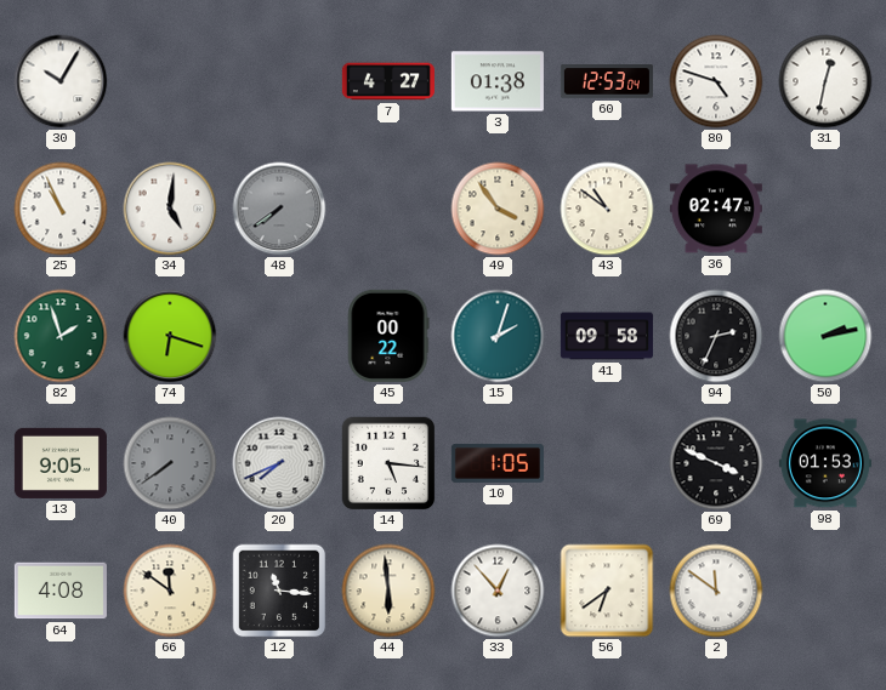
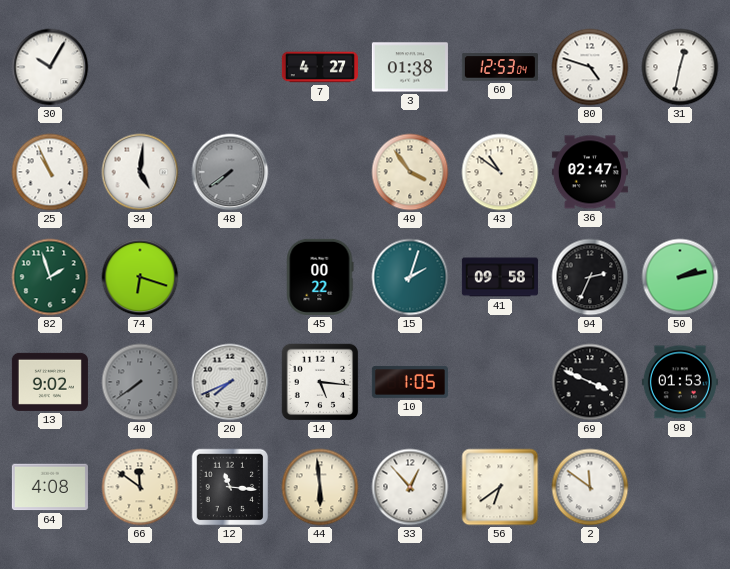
13: 9:05 -> 9:02
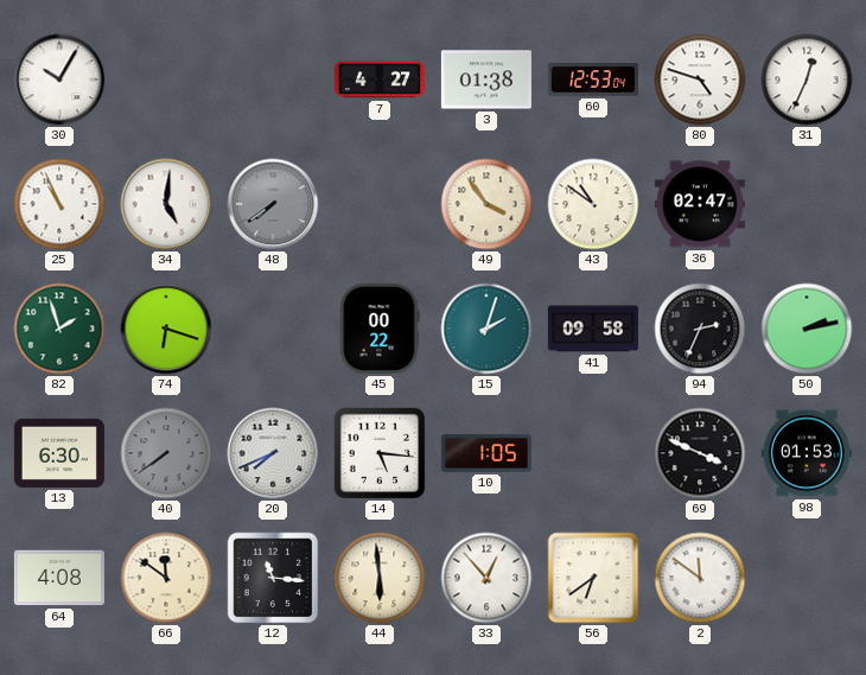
31: 12:32 -> 12:34
13: 9:02 -> 6:30
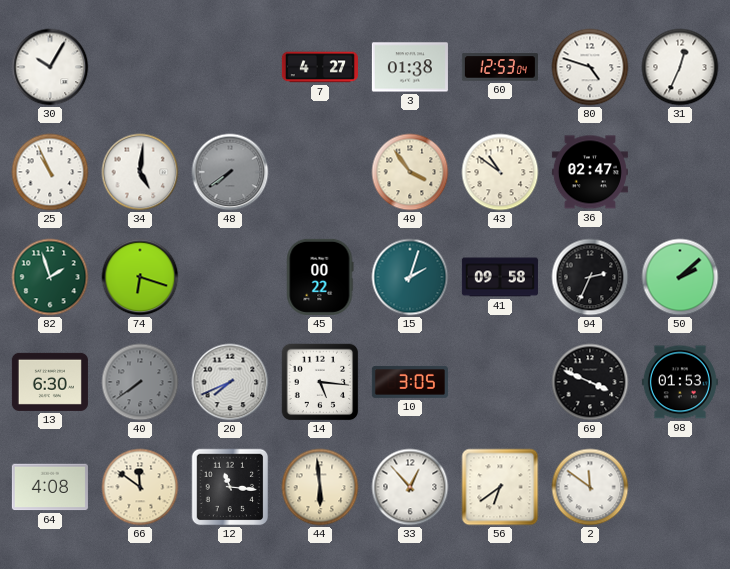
50: 2:13 -> 2:08
10: 1:05 -> 3:05
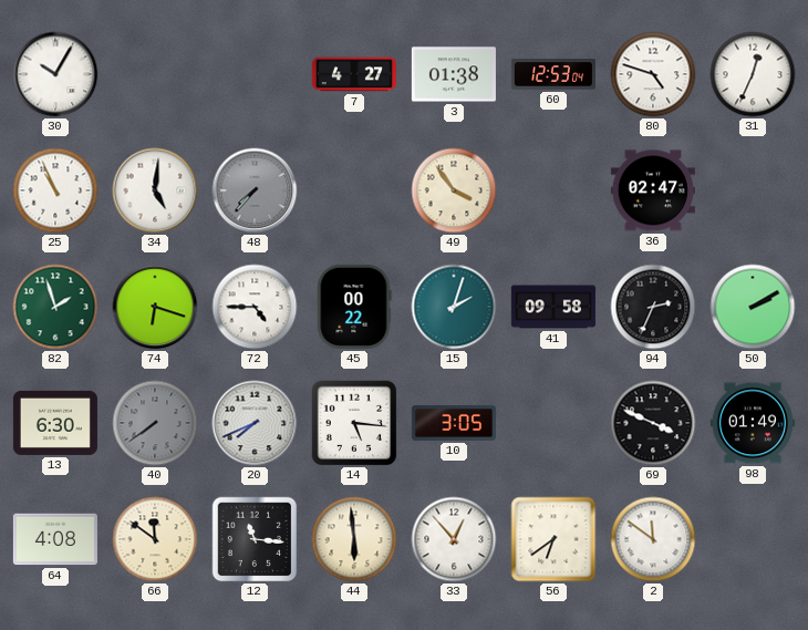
48: 7:39 -> 7:37
43: 10:51 -> none
72: none -> 4:45
50: 2:08 -> 2:10
98: 01:53 -> 01:49
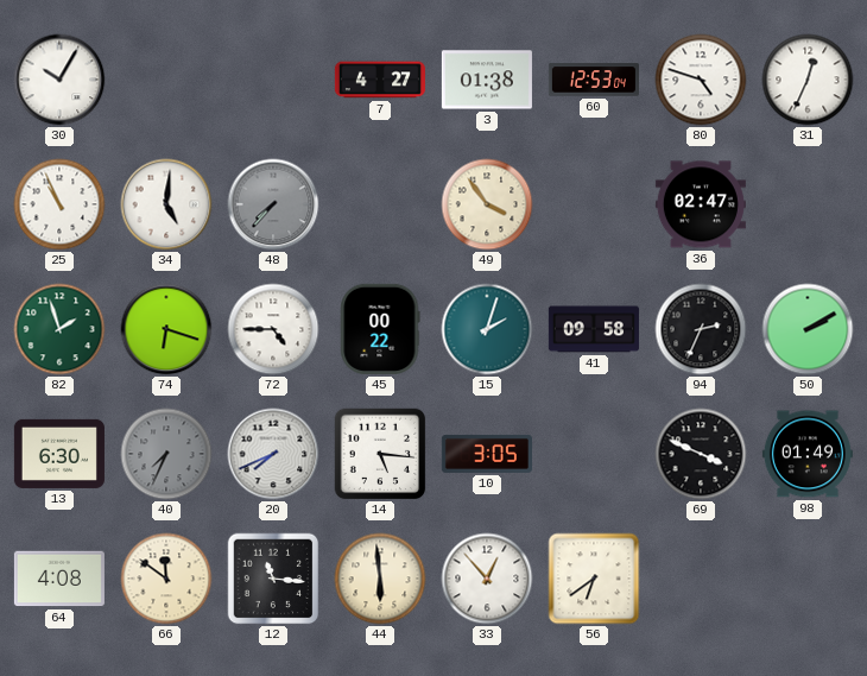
40: 7:39 -> 7:34
2: 11:51 -> none
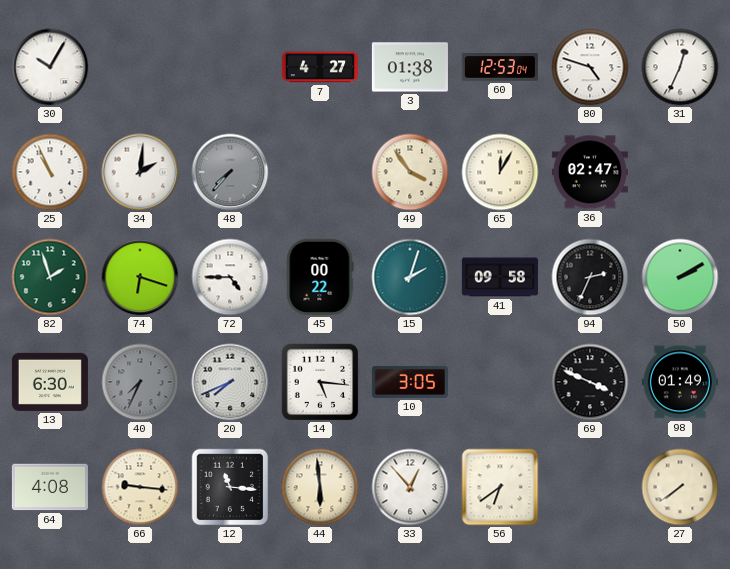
34: 5:01 -> 2:01
65: none -> 12:05
66: 11:51 -> 9:16
27: none -> 7:39
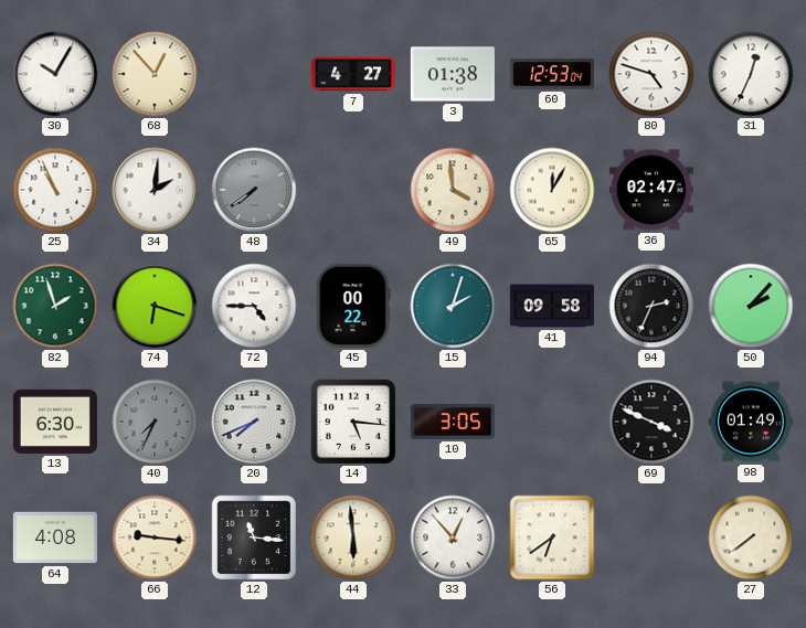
68: none -> 12:53
48: 7:37 -> 7:39
49: 3:54 -> 3:59
50: 2:10 -> 2:07
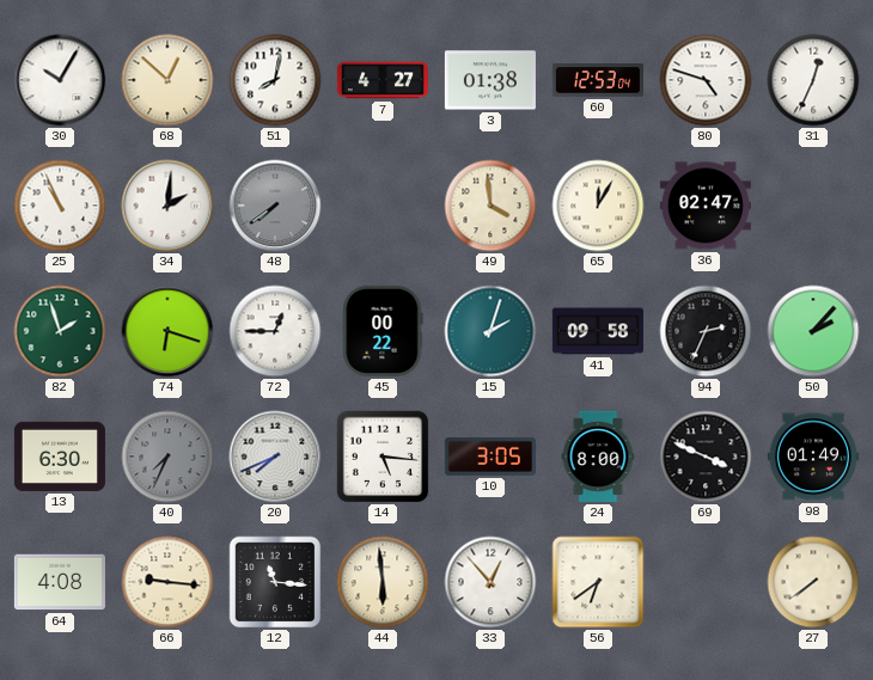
68: 12:53 -> 12:52
51: none -> 8:02
72: 4:45 -> 12:45
24: none -> 8:00
